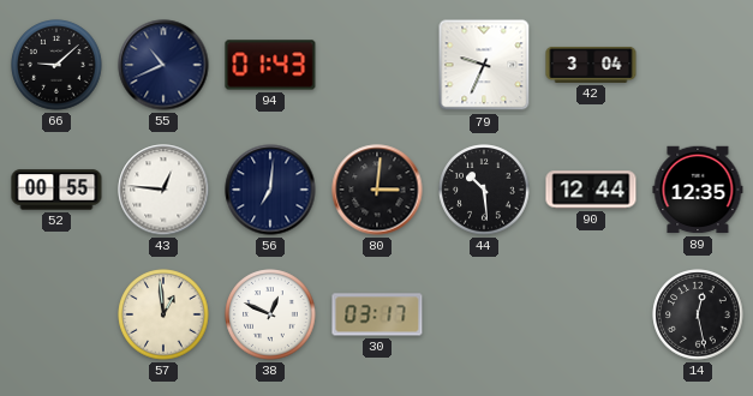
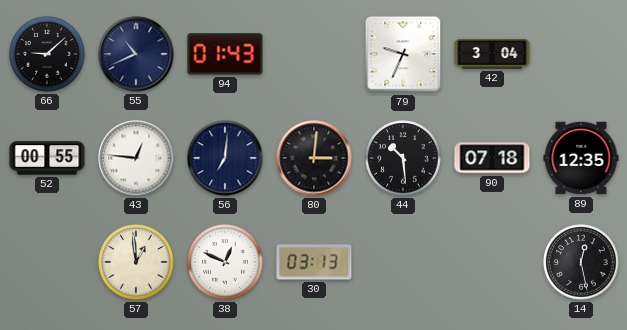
90: 12:44 -> 07:18
30: 03:17 -> 03:13
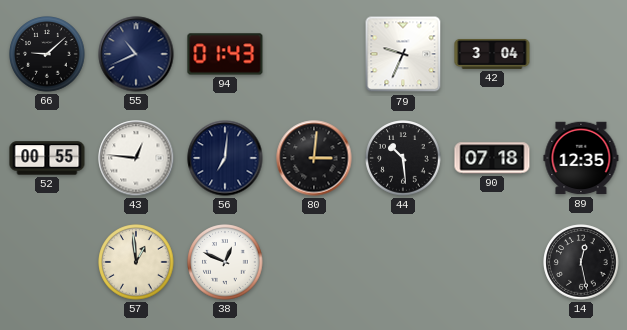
30: 03:13 -> none
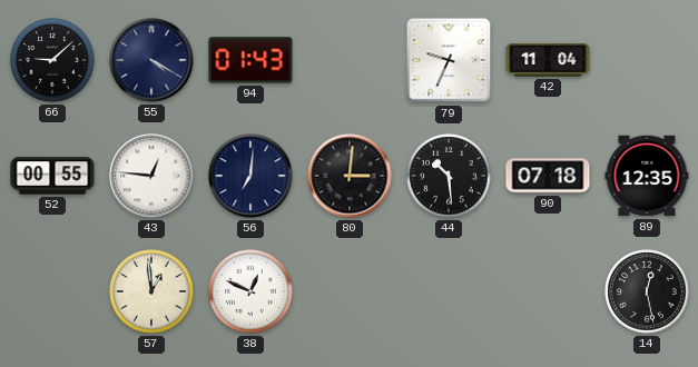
55: 10:41 -> 4:20
42: 3:04 -> 11:04
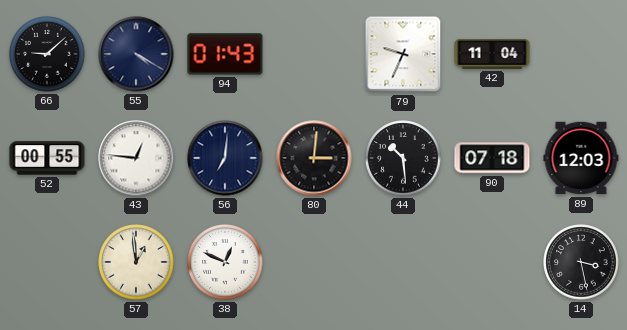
89: 12:35 -> 12:03
14: 12:28 -> 3:28
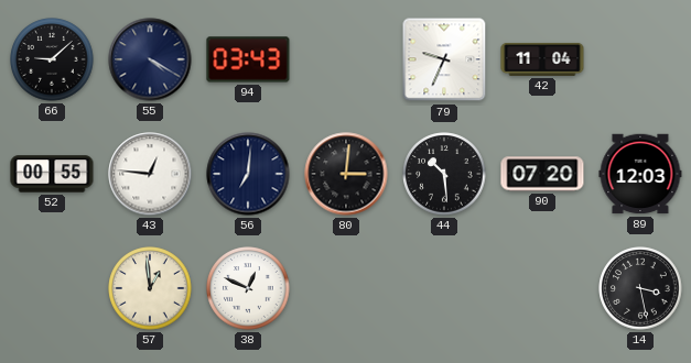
94: 01:43 -> 03:43
90: 07:18 -> 07:20
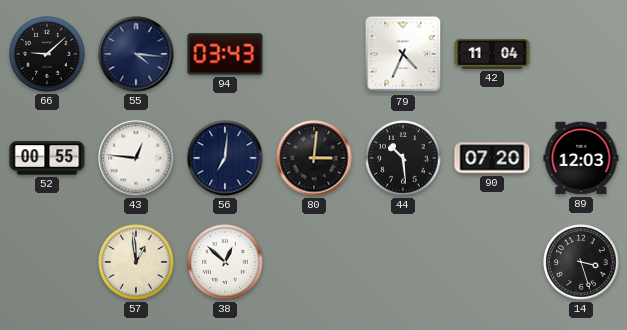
55: 4:20 -> 4:16
79: 9:34 -> 4:34
38: 12:49 -> 12:52
14: 3:28 -> 3:27
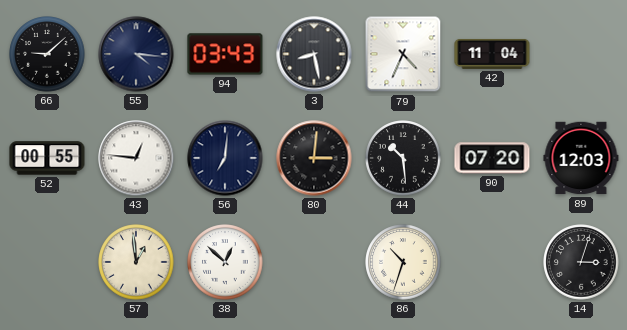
3: none -> 8:28
86: none -> 10:33
14: 3:27 -> 3:03
